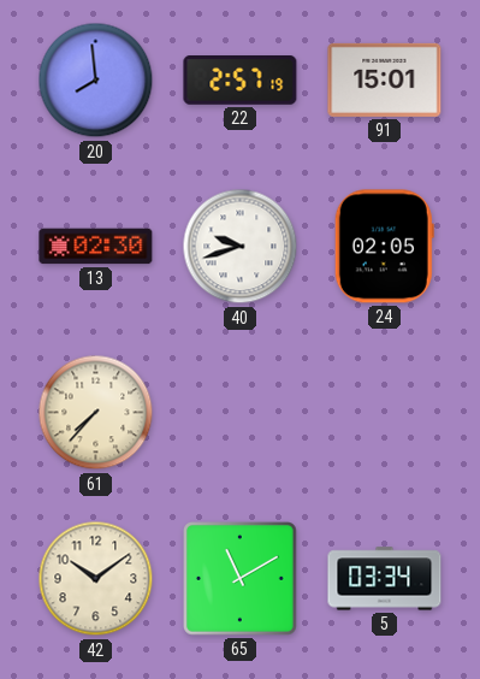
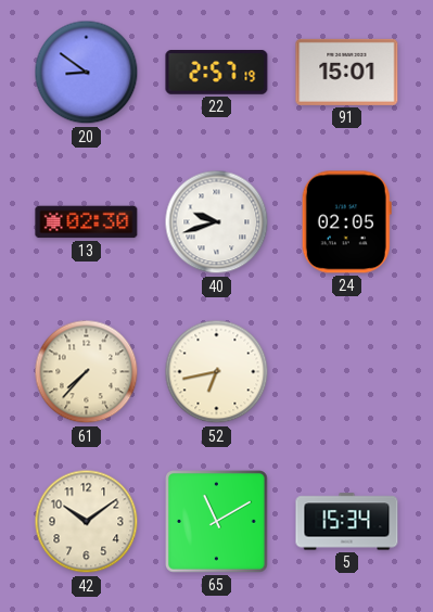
20: 7:59 -> 8:51
52: none -> 6:43
5: 03:34 -> 15:34
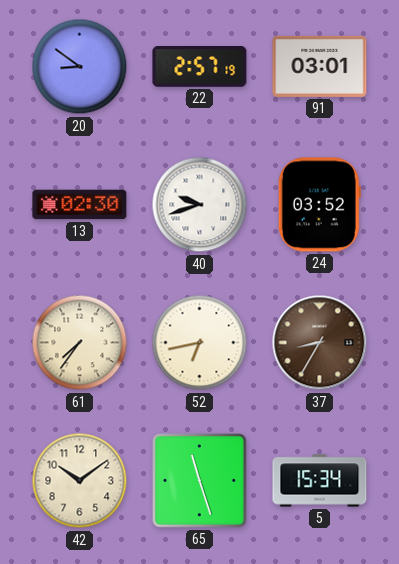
91: 15:01 -> 03:01
24: 02:05 -> 03:52
61: 7:37 -> 7:36
37: none -> 8:35
65: 11:10 -> 11:27
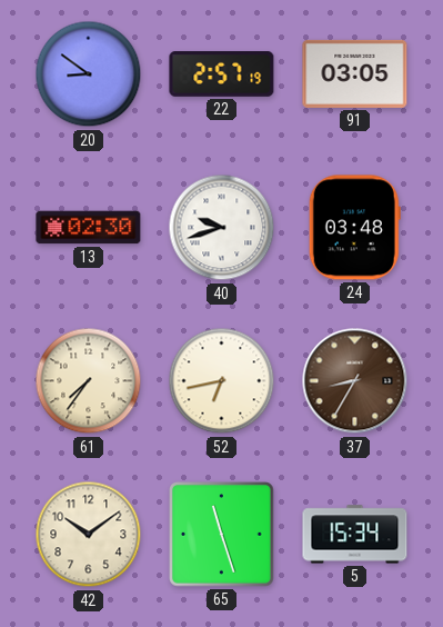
91: 03:01 -> 03:05
24: 03:52 -> 03:48
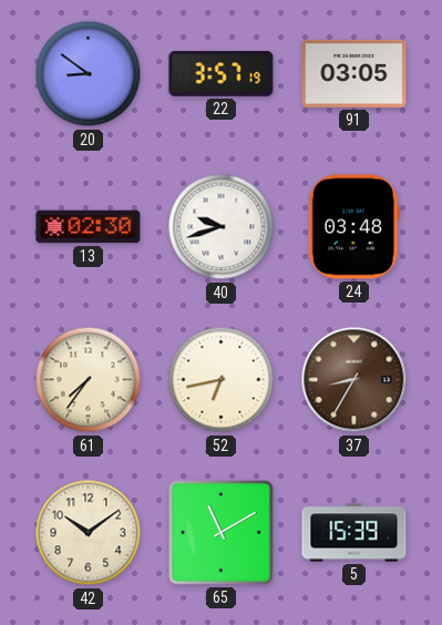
22: 2:57 -> 3:57
65: 11:27 -> 11:10
5: 15:34 -> 15:39
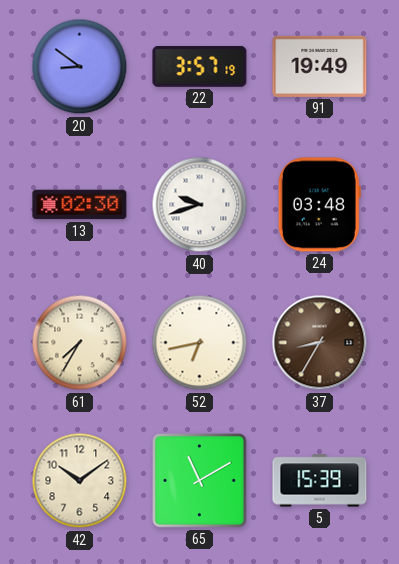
91: 03:05 -> 19:49
61: 7:36 -> 7:35
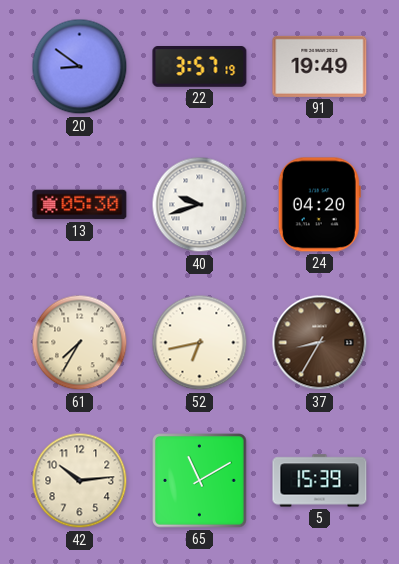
13: 02:30 -> 05:30
24: 03:48 -> 04:20
42: 10:09 -> 10:14
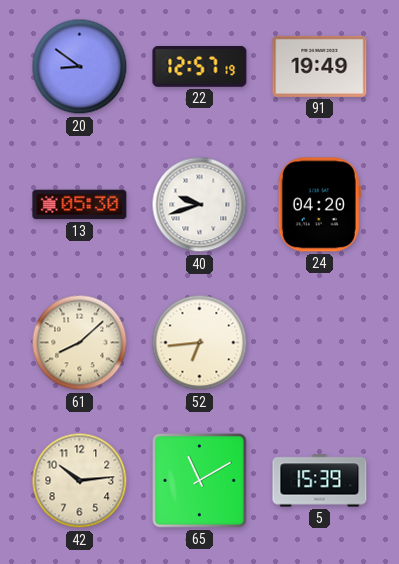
22: 3:57 -> 12:57
61: 7:35 -> 8:08
52: 6:43 -> 6:44
37: 8:35 -> none
